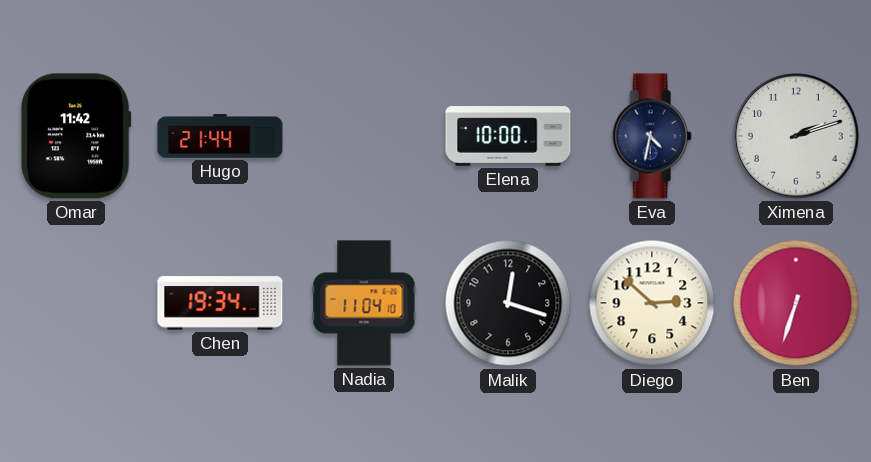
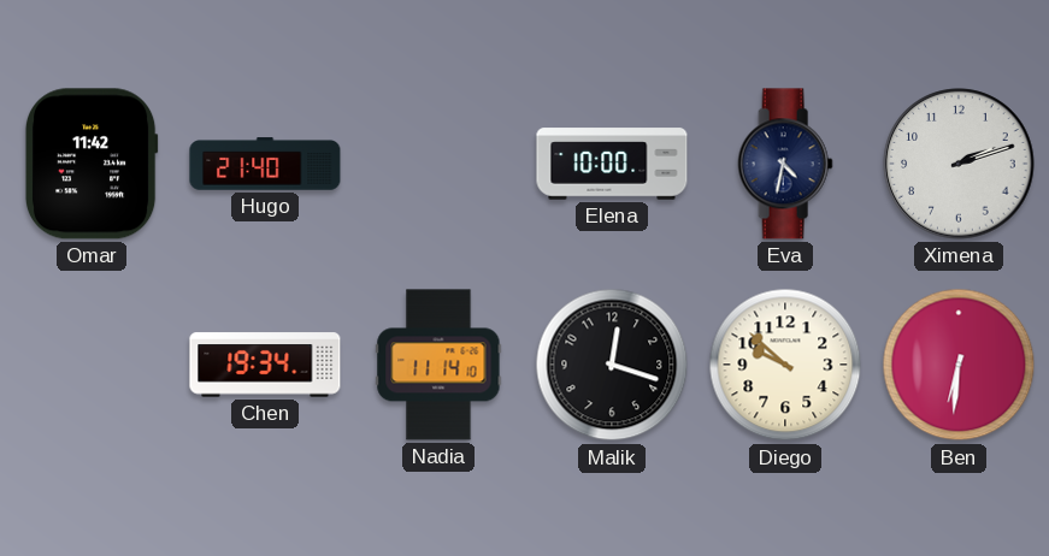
Hugo: 21:44 -> 21:40
Nadia: 11:04 -> 11:14
Diego: 2:52 -> 9:52
Ben: 6:33 -> 6:31
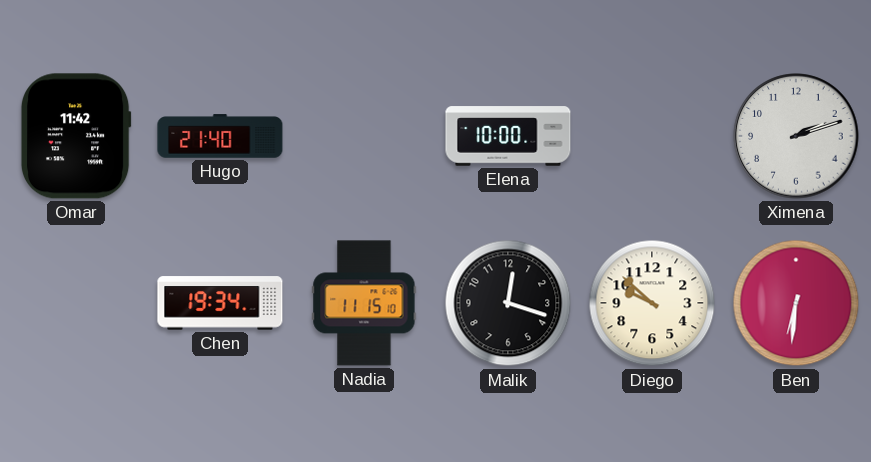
Eva: 4:32 -> none
Nadia: 11:14 -> 11:15
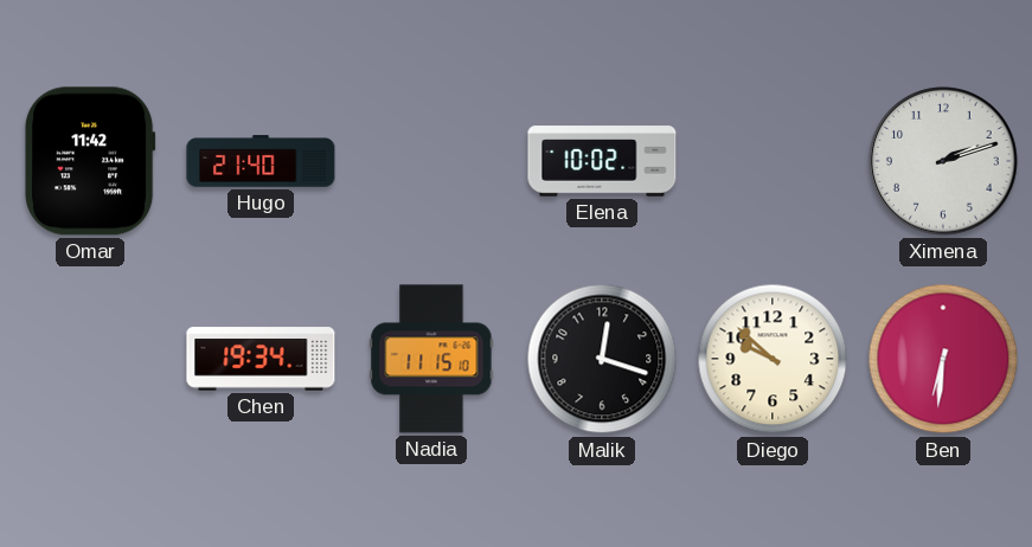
Elena: 10:00 -> 10:02
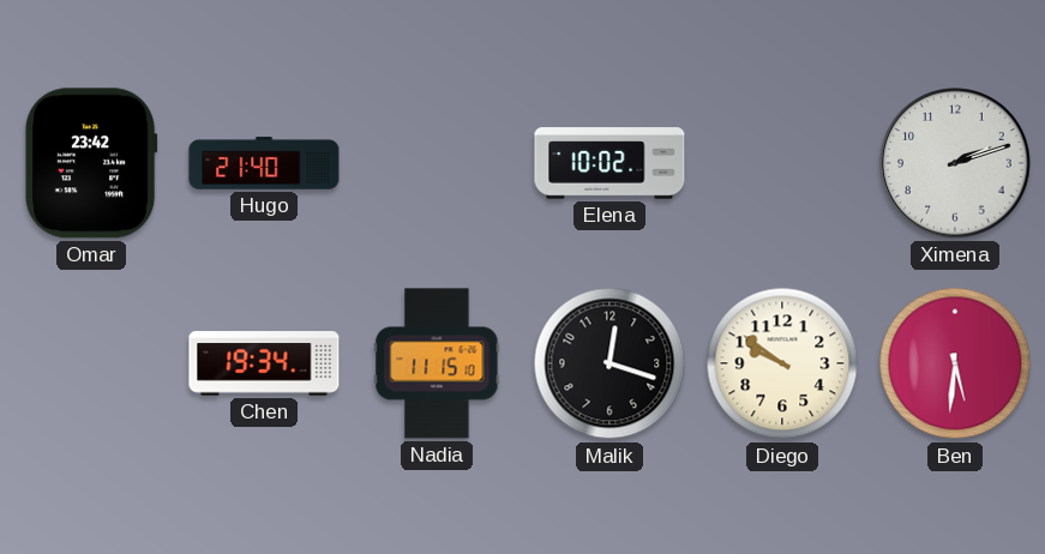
Omar: 11:42 -> 23:42
Diego: 9:52 -> 9:51
Ben: 6:31 -> 5:31
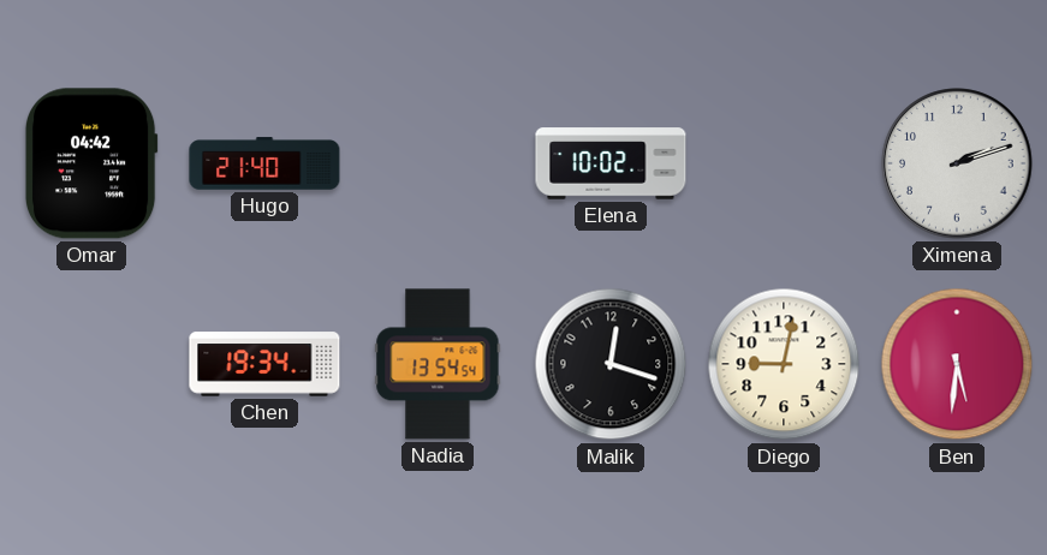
Omar: 23:42 -> 04:42
Nadia: 11:15 -> 13:54
Diego: 9:51 -> 9:02
